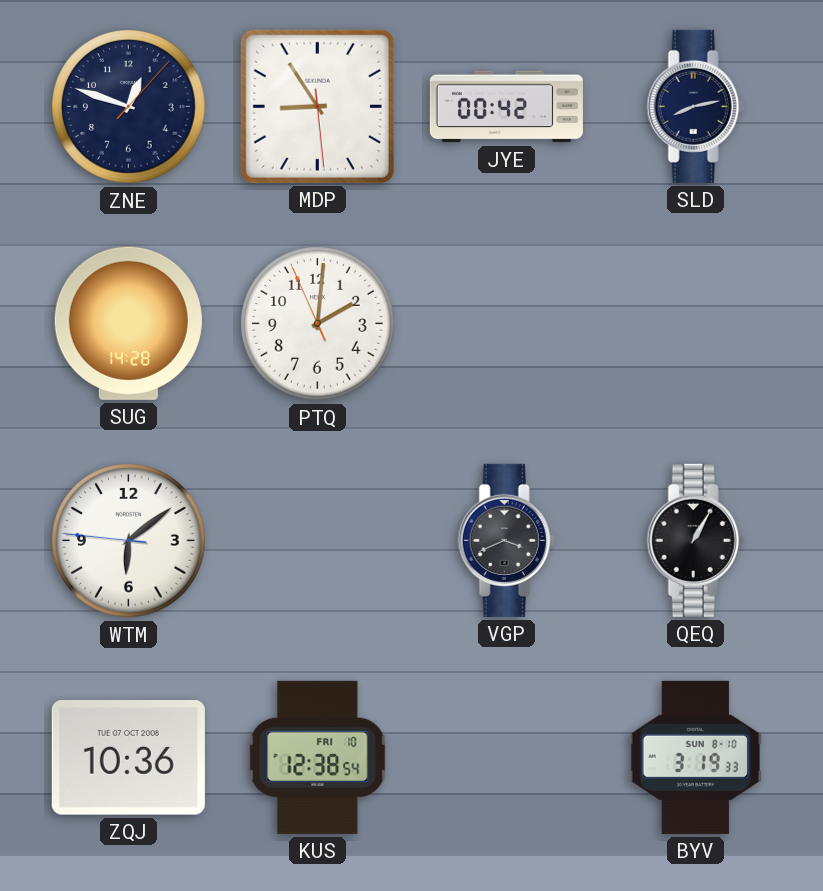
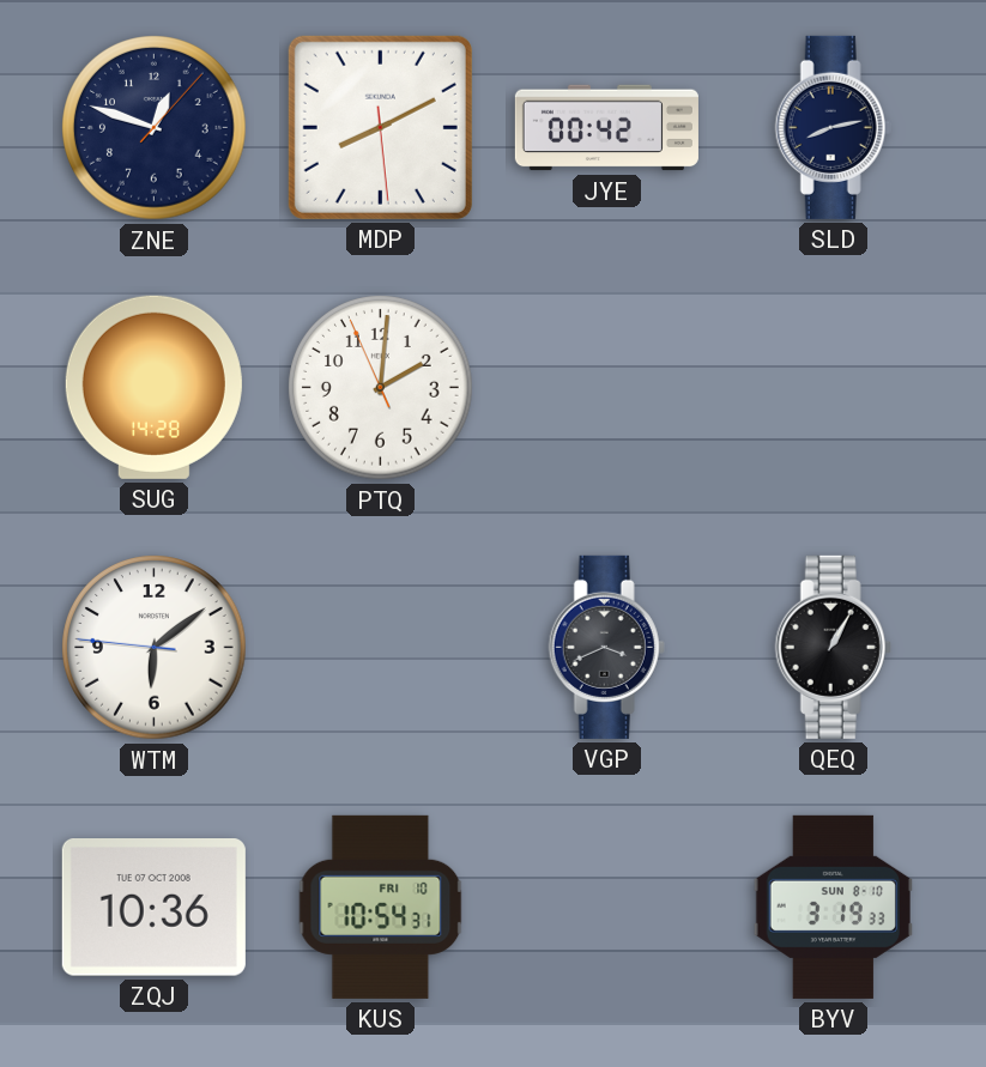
MDP: 8:54 -> 8:10
KUS: 12:38 -> 10:54
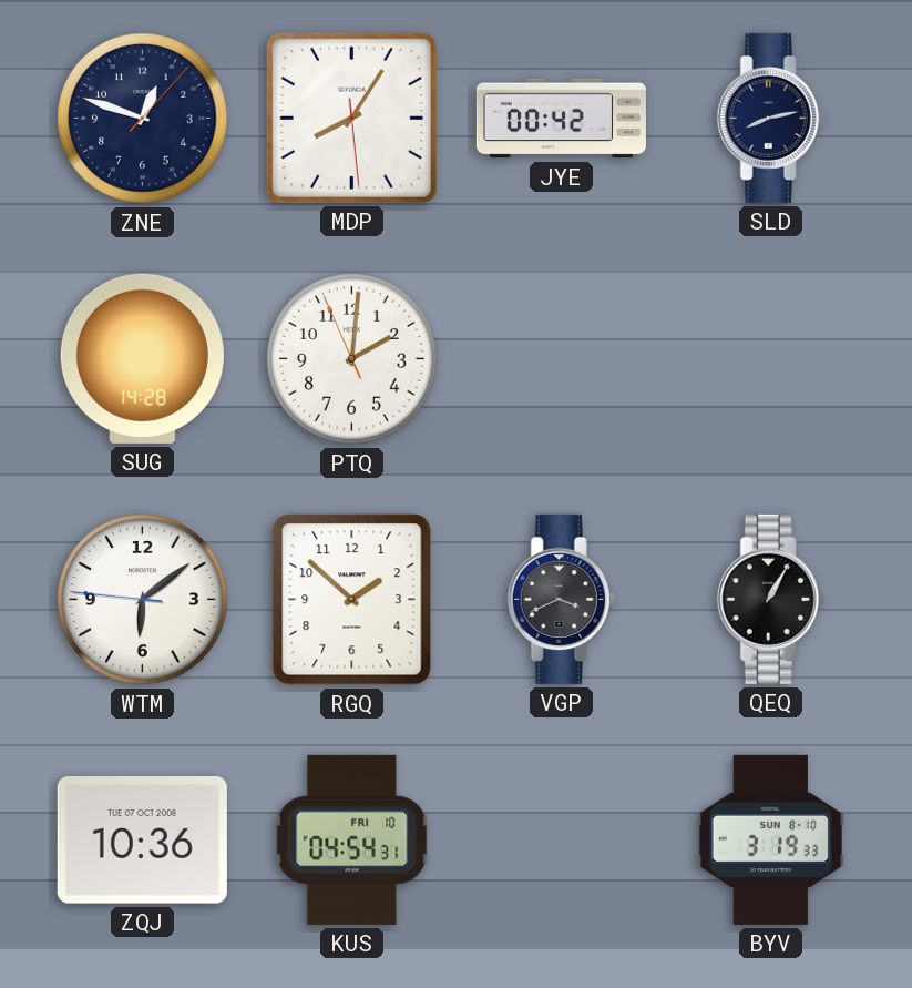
MDP: 8:10 -> 8:05
RGQ: none -> 1:52
KUS: 10:54 -> 04:54
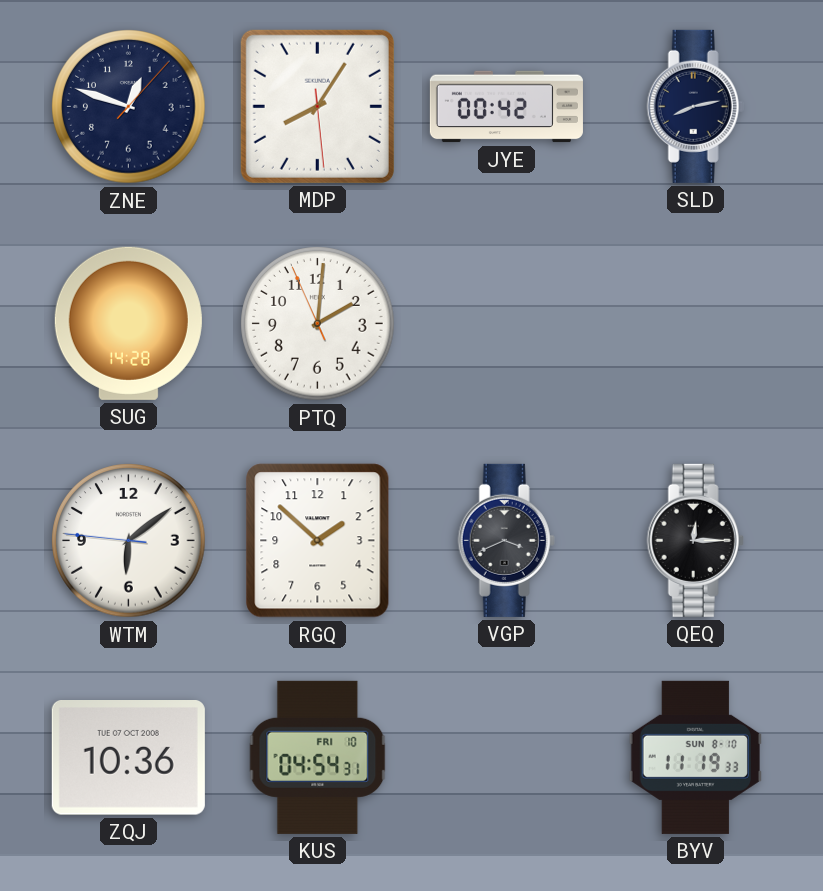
QEQ: 1:05 -> 12:15
BYV: 3:19 -> 11:19
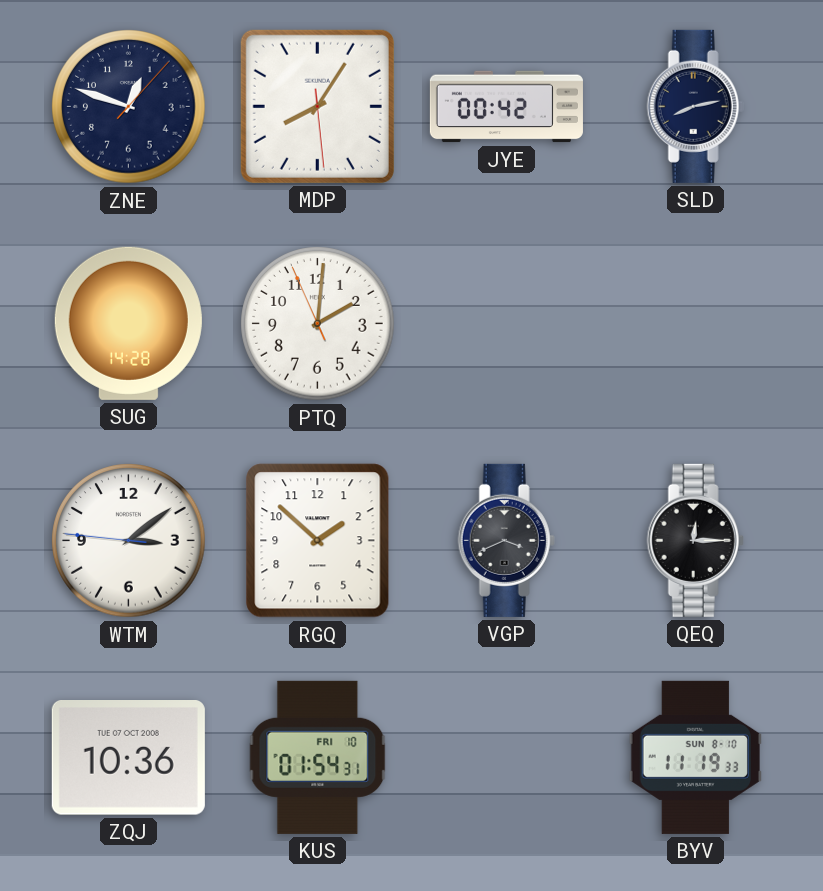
WTM: 6:08 -> 3:08
KUS: 04:54 -> 01:54
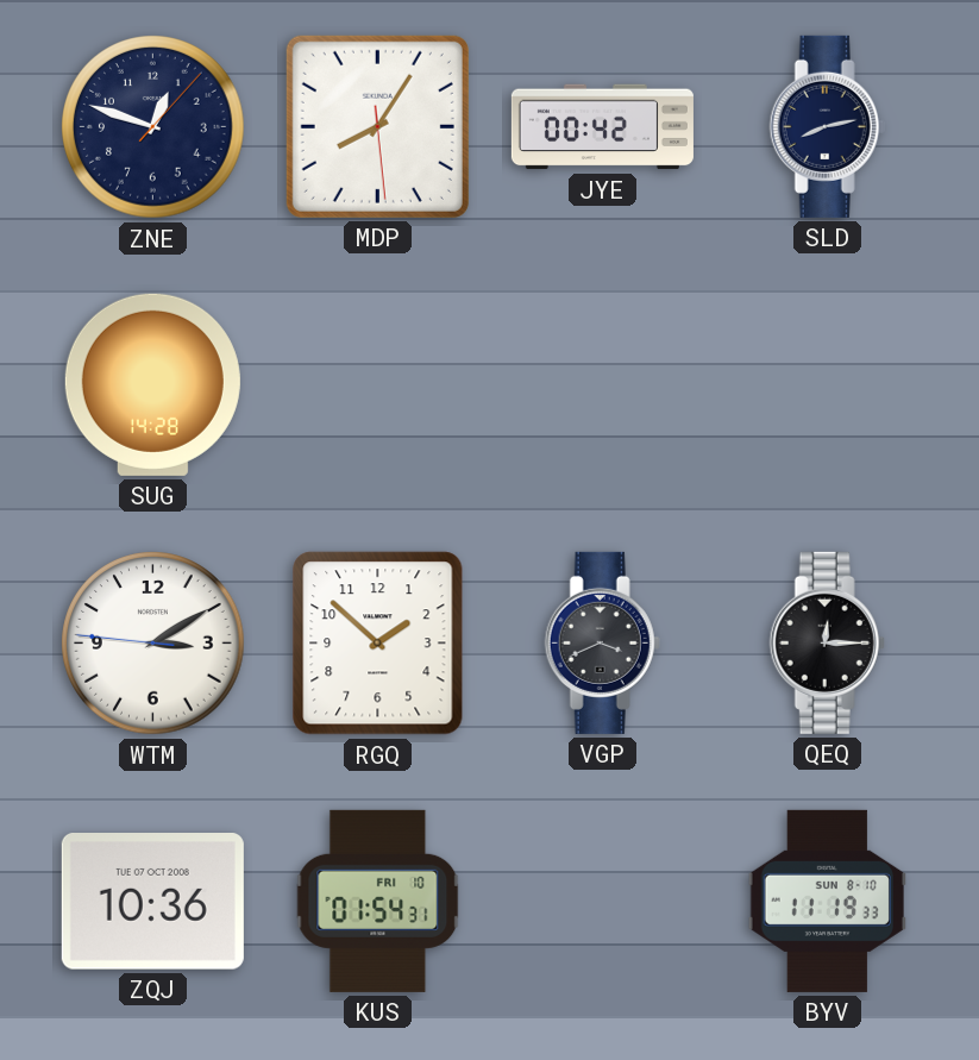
PTQ: 2:00 -> none
WTM: 3:08 -> 3:09
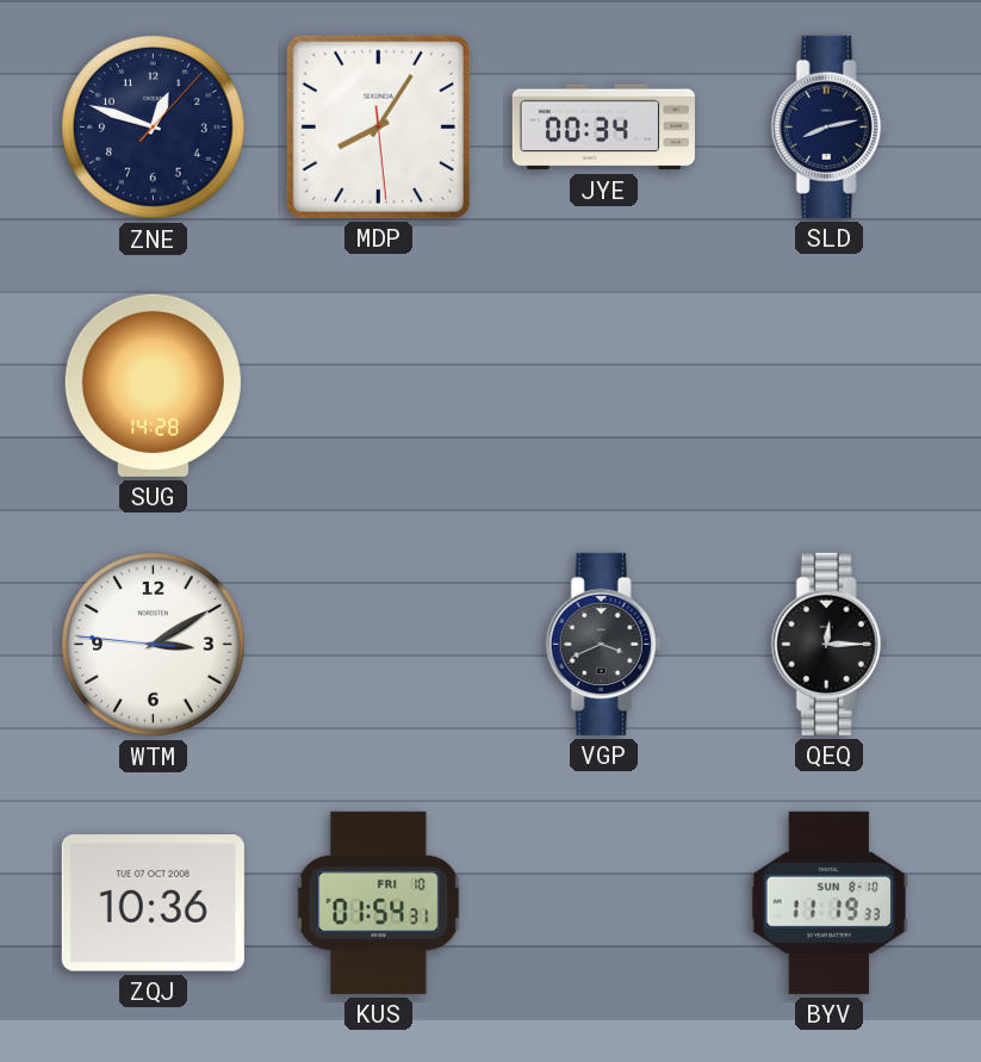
JYE: 00:42 -> 00:34
RGQ: 1:52 -> none
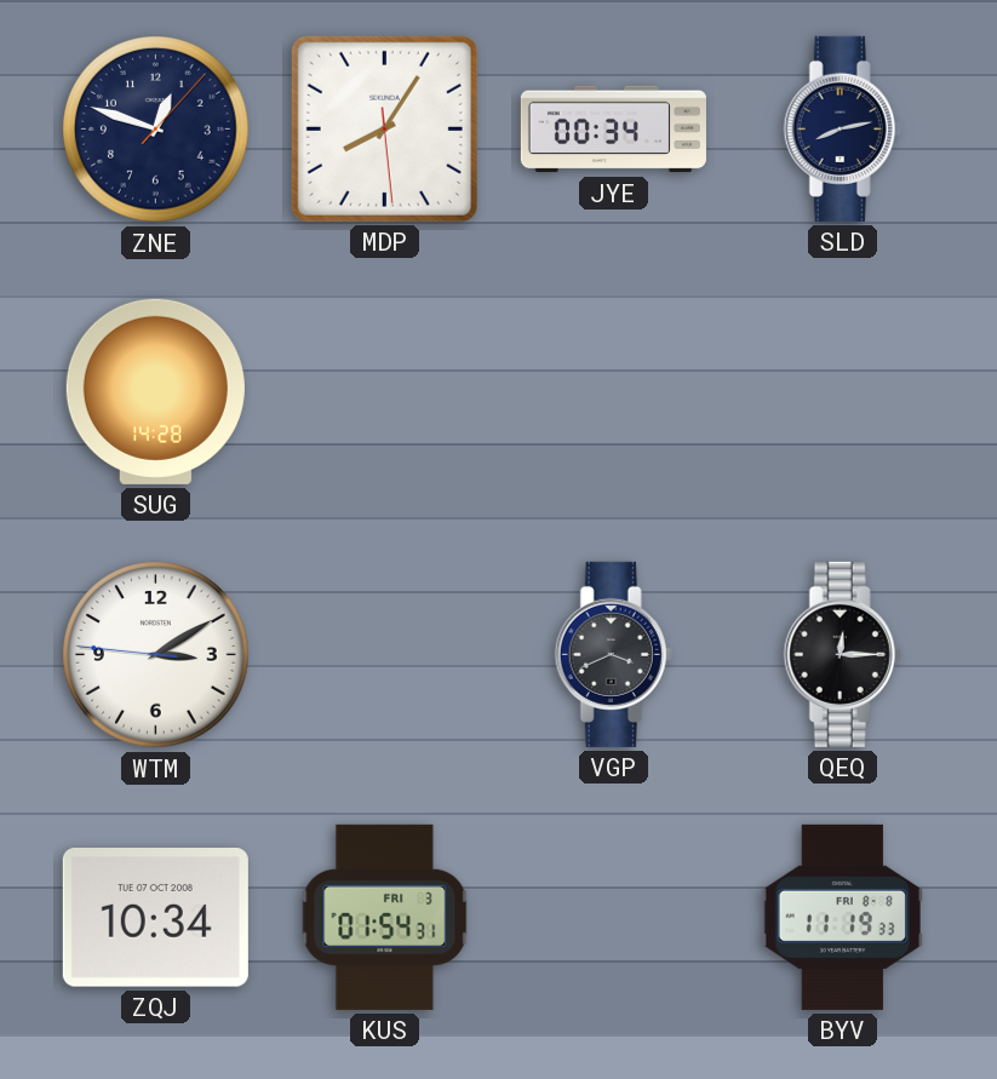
ZQJ: 10:36 -> 10:34
KUS date: FRI 10 -> FRI 3
BYV date: SUN 8-10 -> FRI 8-8
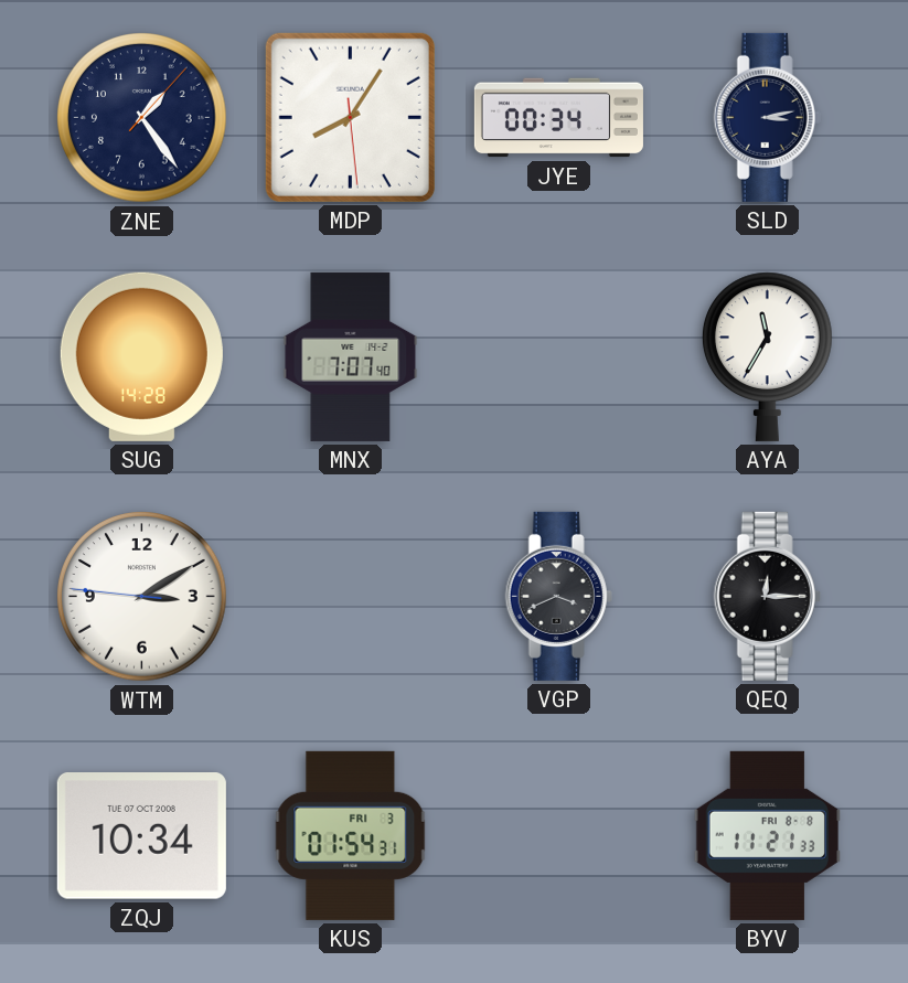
ZNE: 12:48 -> 1:24
SLD: 8:13 -> 3:13
MNX: none -> 7:07
AYA: none -> 11:35
BYV: 11:19 -> 11:21
